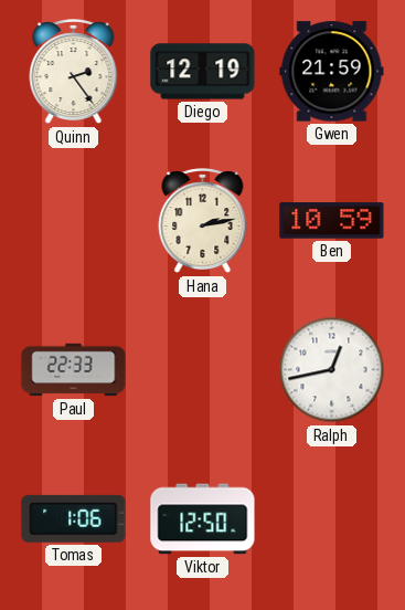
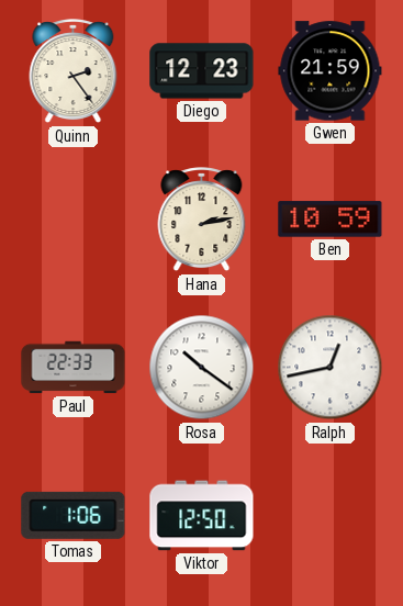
Diego: 12:19 -> 12:23
Rosa: none -> 10:21
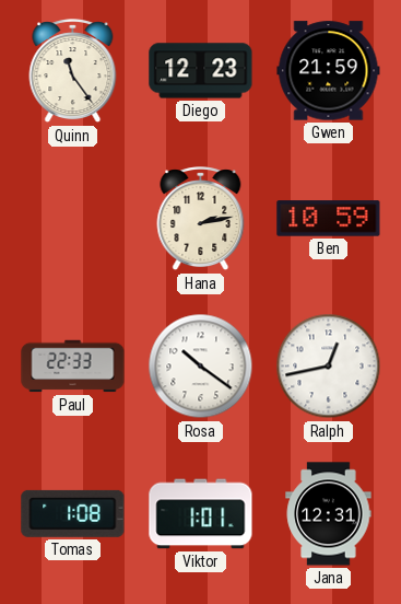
Quinn: 2:24 -> 11:24
Tomas: 1:06 -> 1:08
Viktor: 12:50 -> 1:01
Jana: none -> 12:31
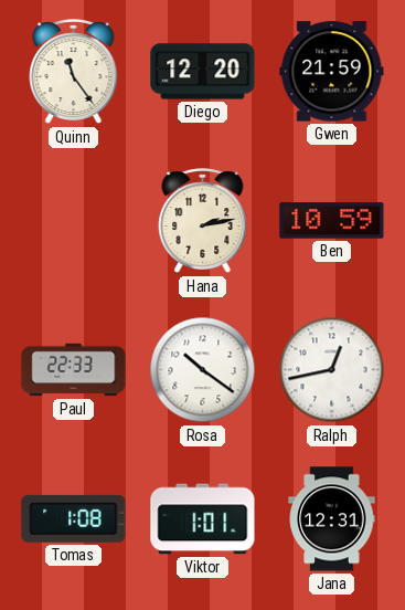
Diego: 12:23 -> 12:20
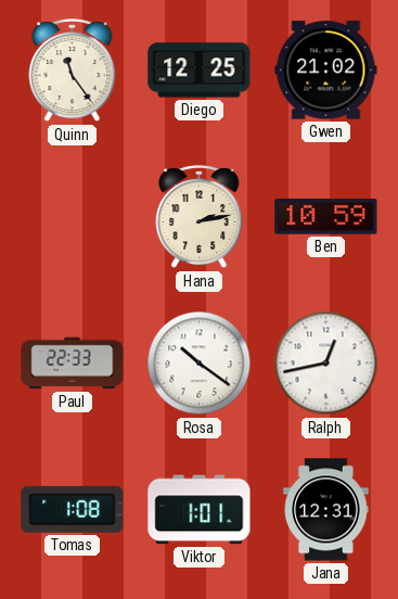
Diego: 12:20 -> 12:25
Gwen: 21:59 -> 21:02
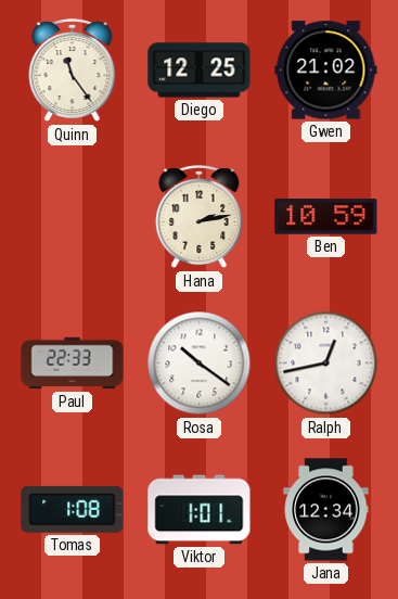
Jana: 12:31 -> 12:34
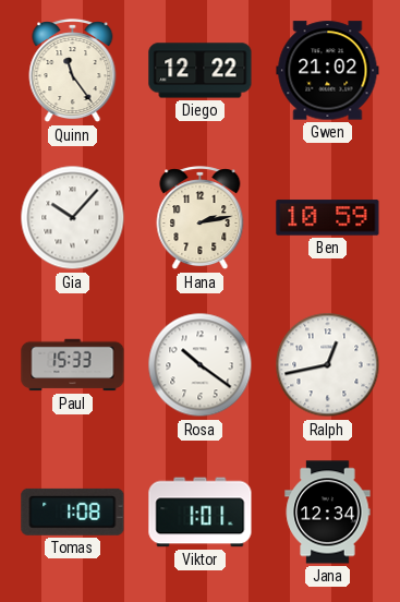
Diego: 12:25 -> 12:22
Gia: none -> 10:07
Paul: 22:33 -> 15:33
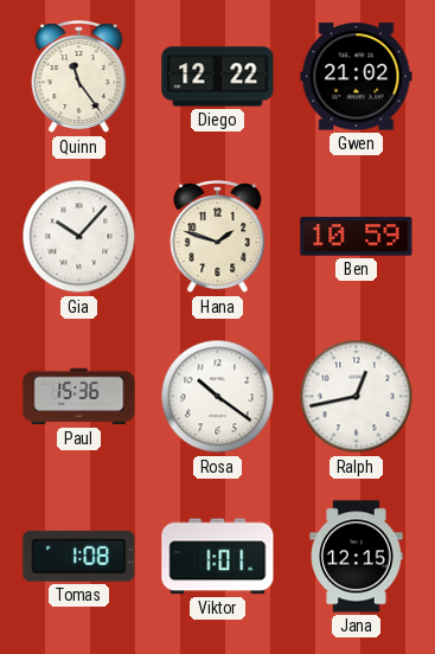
Hana: 2:13 -> 1:48
Paul: 15:33 -> 15:36
Jana: 12:34 -> 12:15
